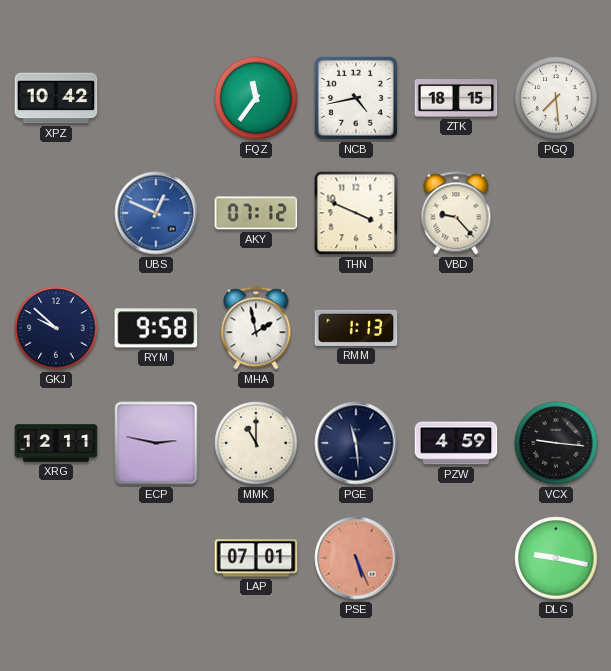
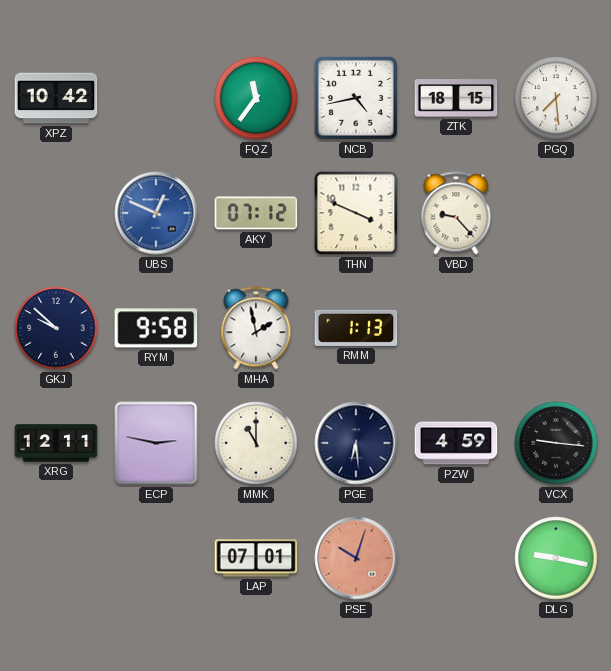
PGE: 11:29 -> 6:29
PSE: 5:26 -> 10:03
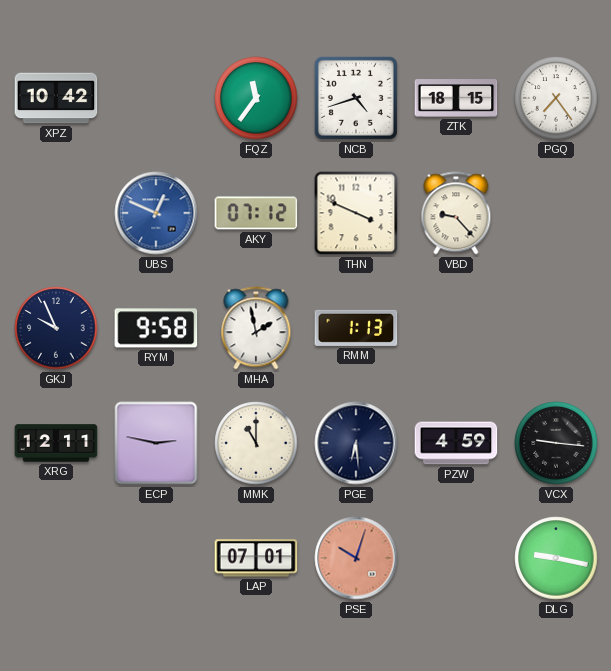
NCB: 4:43 -> 4:42
PGQ: 7:29 -> 7:24
GKJ: 9:52 -> 9:56
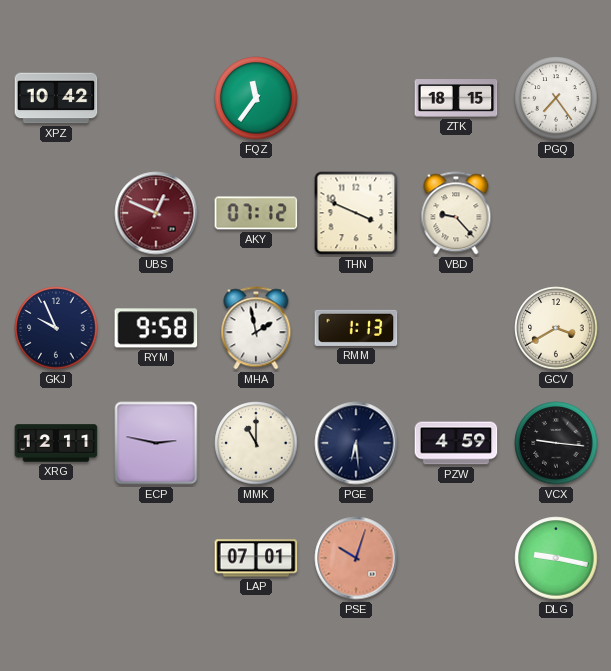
NCB: 4:42 -> none
UBS dial: blue -> burgundy
GCV: none -> 3:40
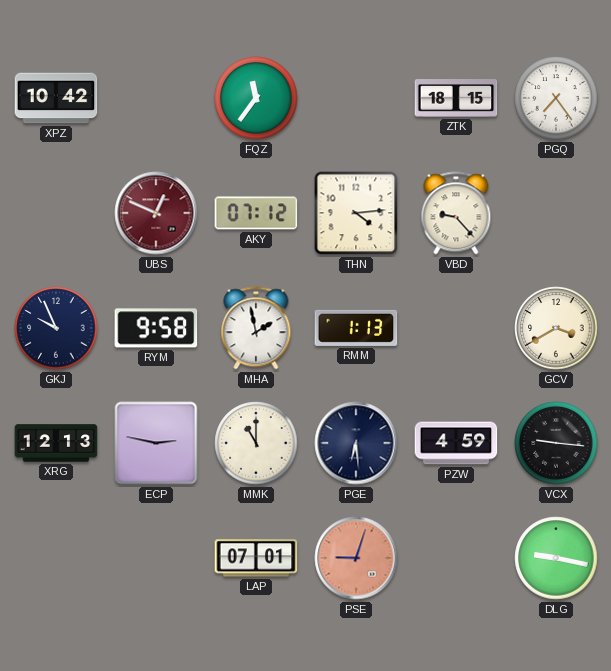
THN: 3:49 -> 4:14
XRG: 12:11 -> 12:13
PSE: 10:03 -> 9:03
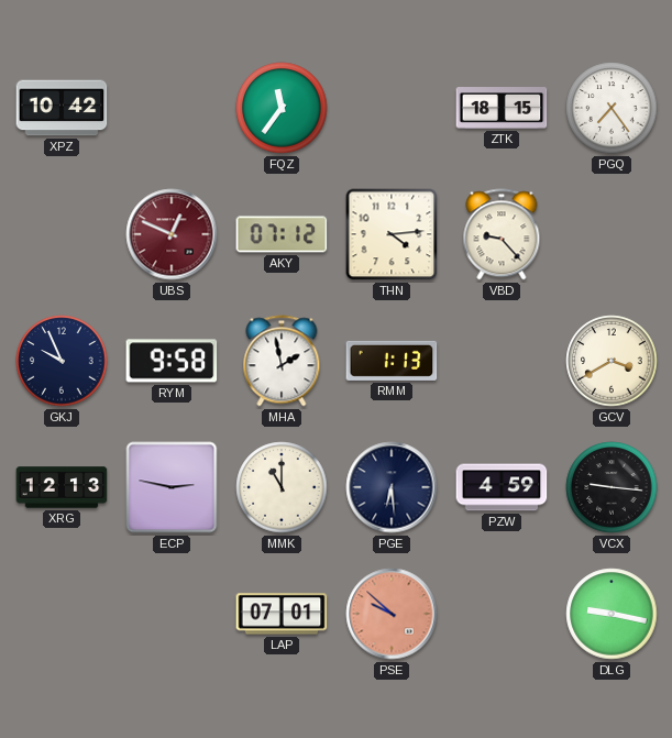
PSE: 9:03 -> 9:52
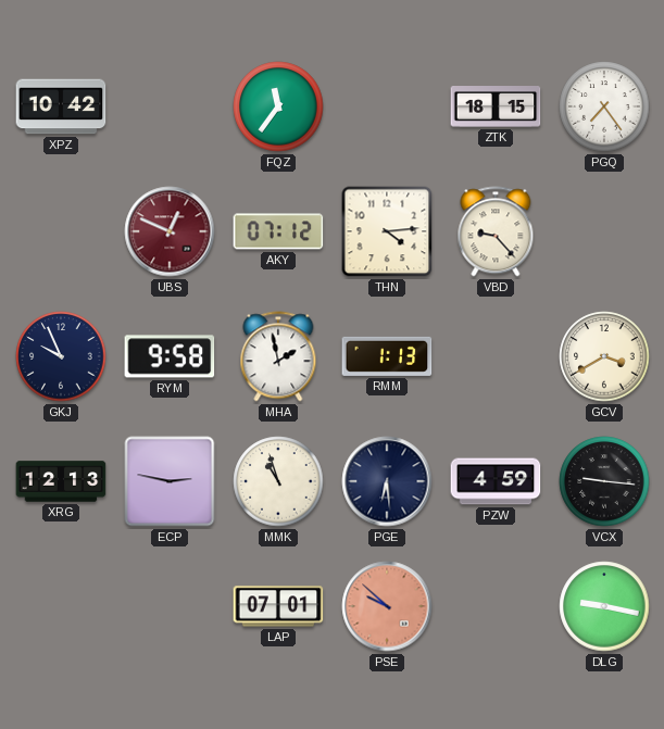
MMK: 11:00 -> 10:57
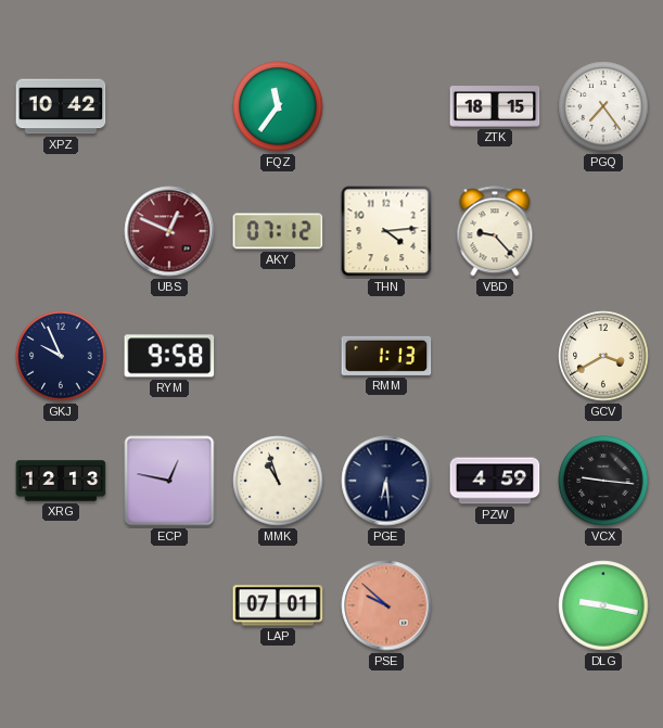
MHA: 1:58 -> none
ECP: 2:47 -> 12:47
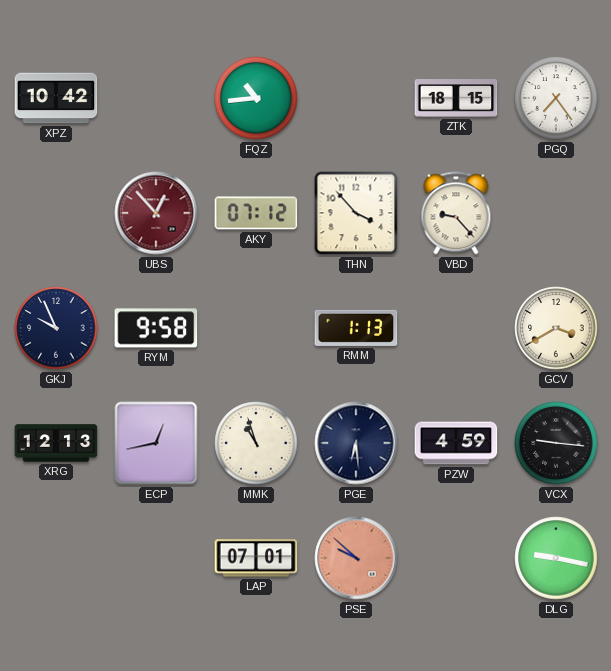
FQZ: 11:36 -> 10:44
UBS: 12:49 -> 12:53
THN: 4:14 -> 3:53
ECP: 12:47 -> 12:43
